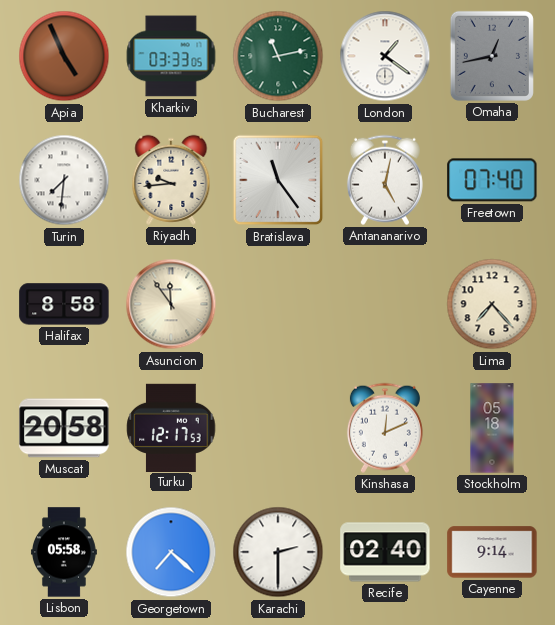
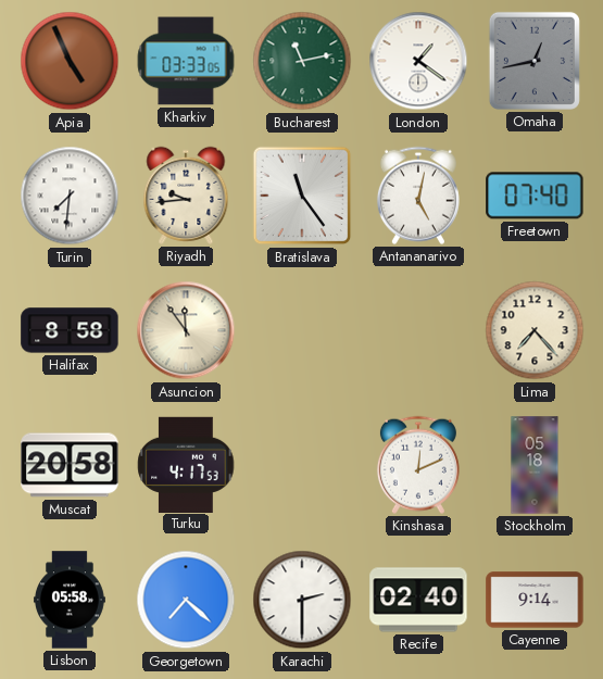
Turku: 12:17 -> 4:17
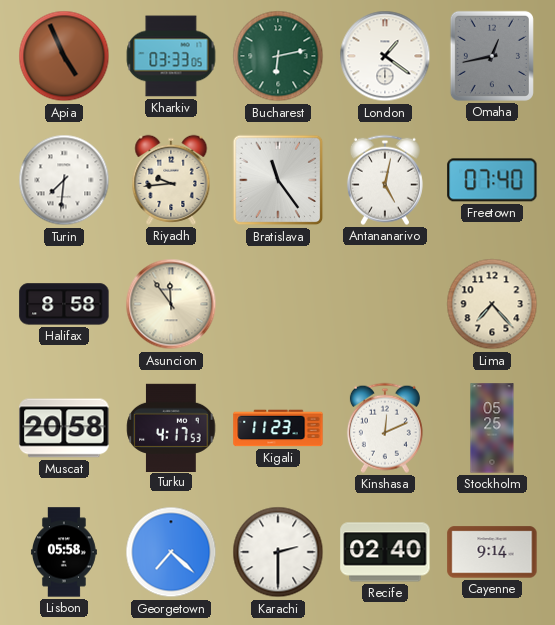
Bucharest: 11:13 -> 6:13
Kigali: none -> 11:23
Stockholm: 05:18 -> 05:25
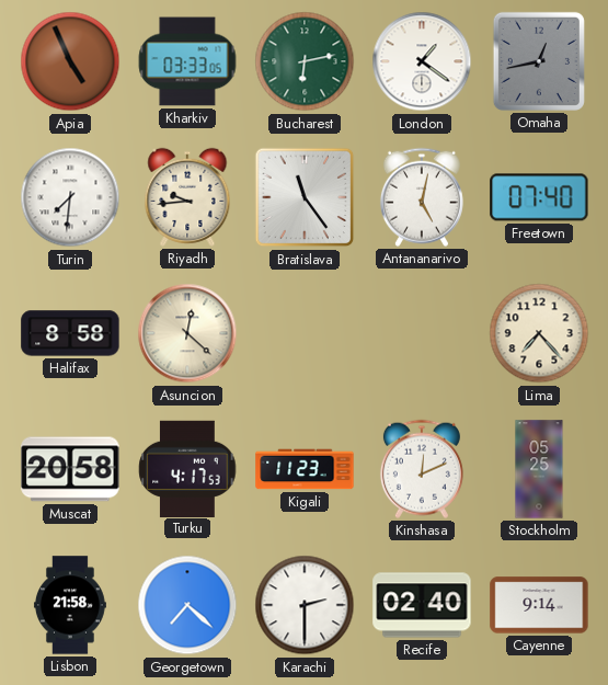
Asuncion: 11:54 -> 12:22
Lisbon: 05:58 -> 21:58
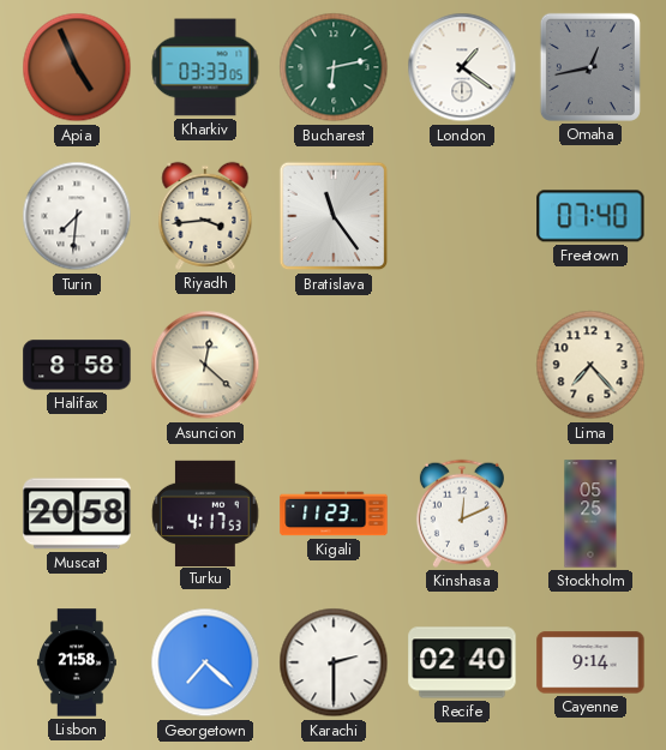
Riyadh: 9:44 -> 3:44
Antananarivo: 5:02 -> none
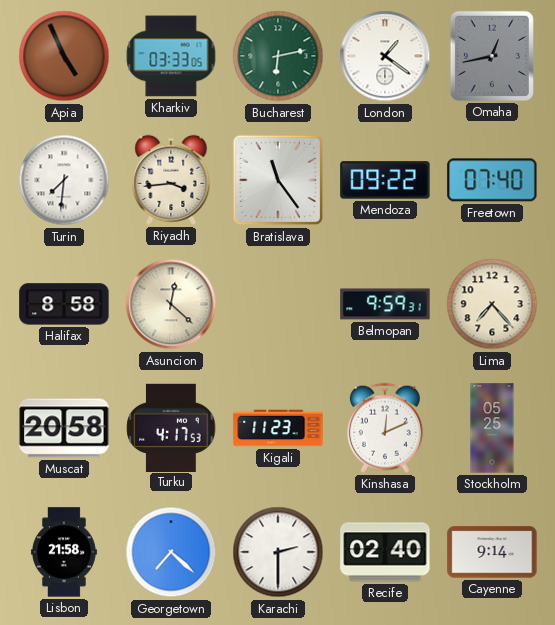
Mendoza: none -> 09:22
Belmopan: none -> 9:59
